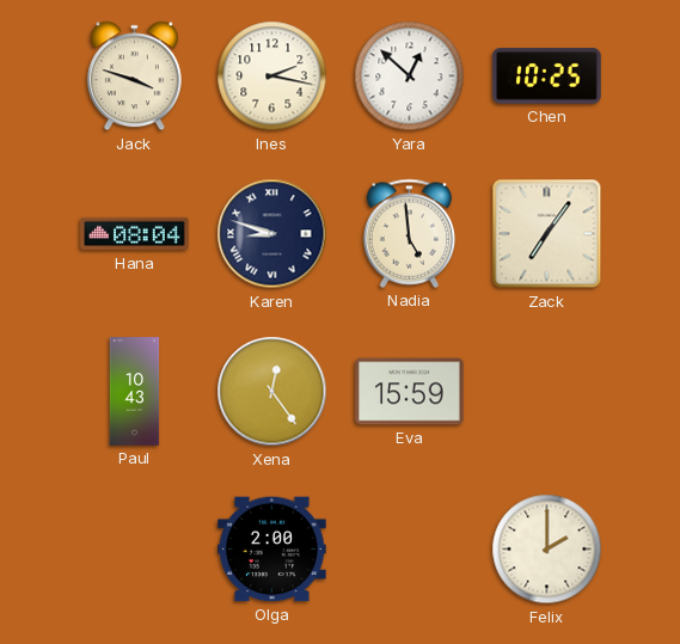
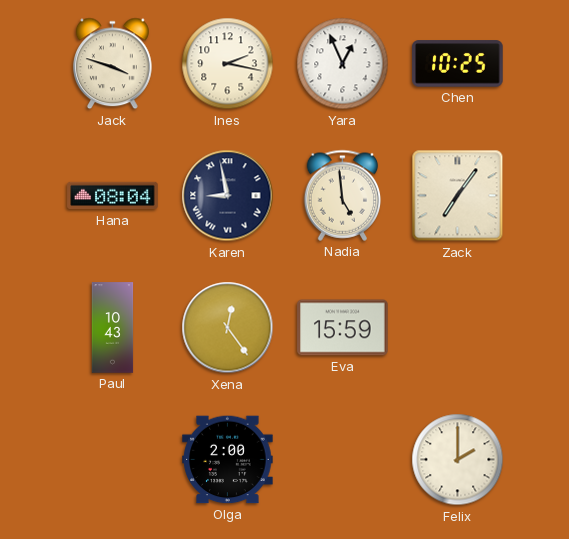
Yara: 12:52 -> 12:56
Karen: 8:48 -> 8:58
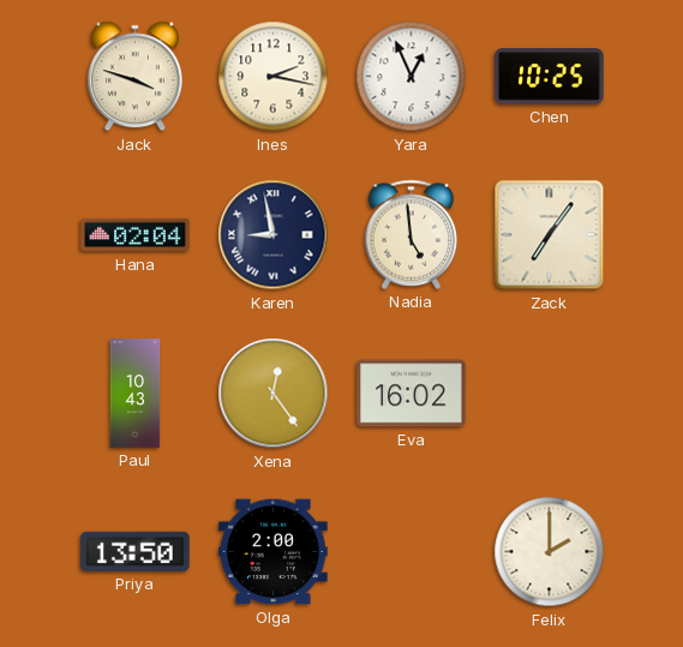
Hana: 08:04 -> 02:04
Eva: 15:59 -> 16:02
Priya: none -> 13:50
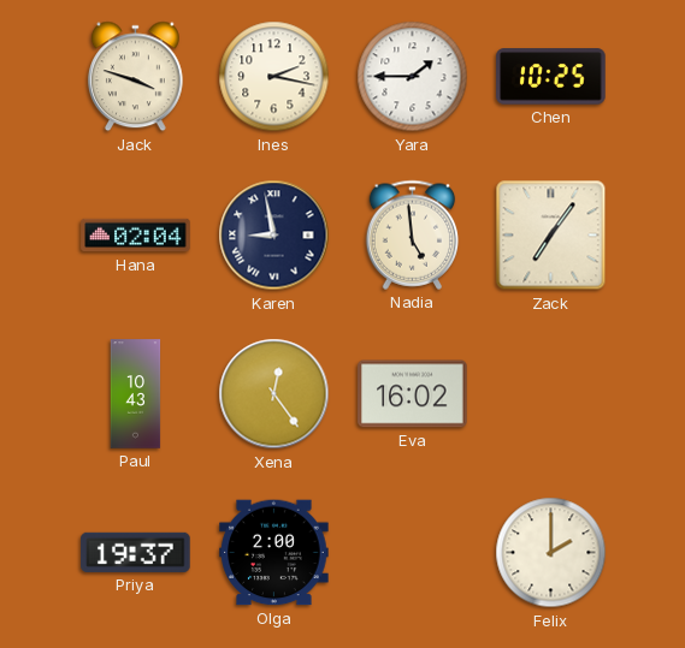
Yara: 12:56 -> 1:45
Priya: 13:50 -> 19:37
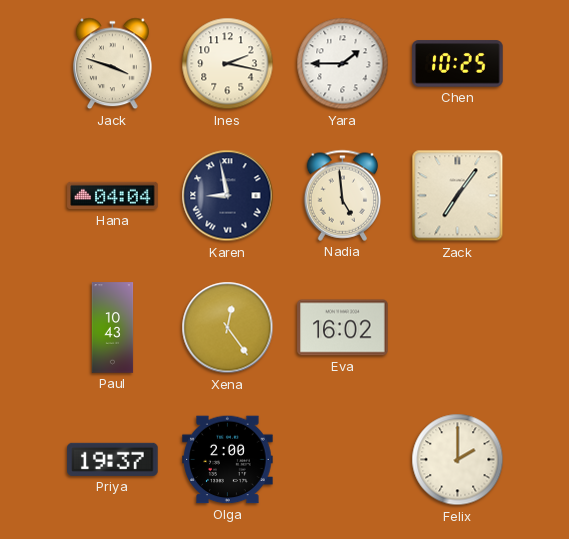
Hana: 02:04 -> 04:04
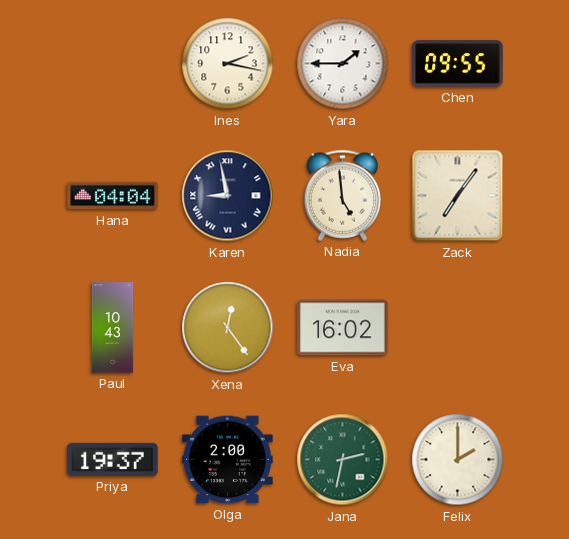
Jack: 3:48 -> none
Chen: 10:25 -> 09:55
Jana: none -> 2:32
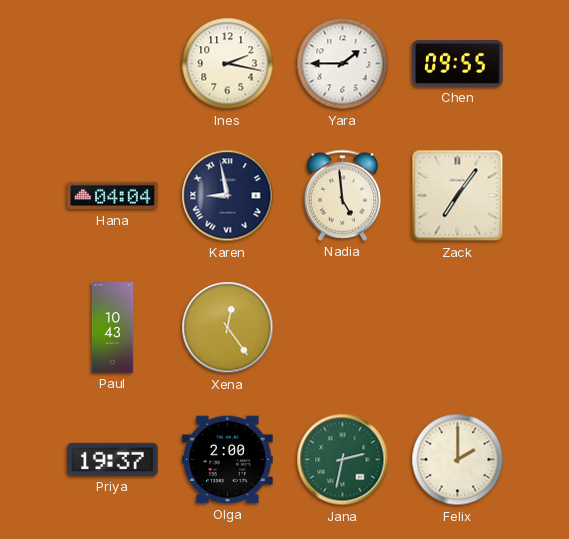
Eva: 16:02 -> none
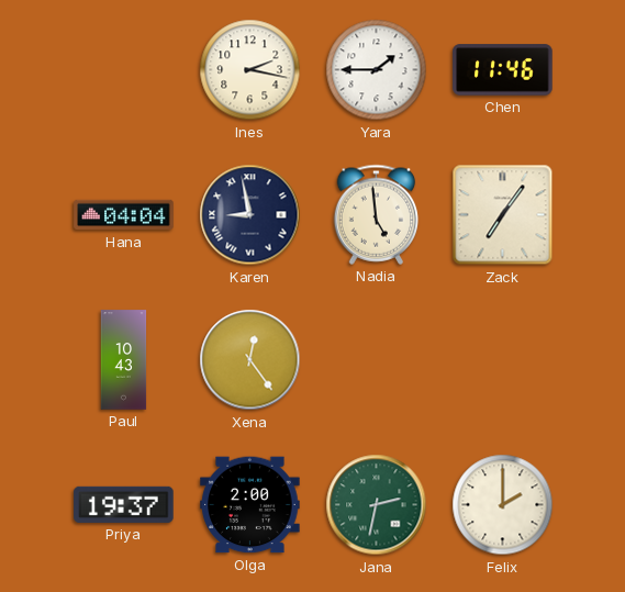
Chen: 09:55 -> 11:46
